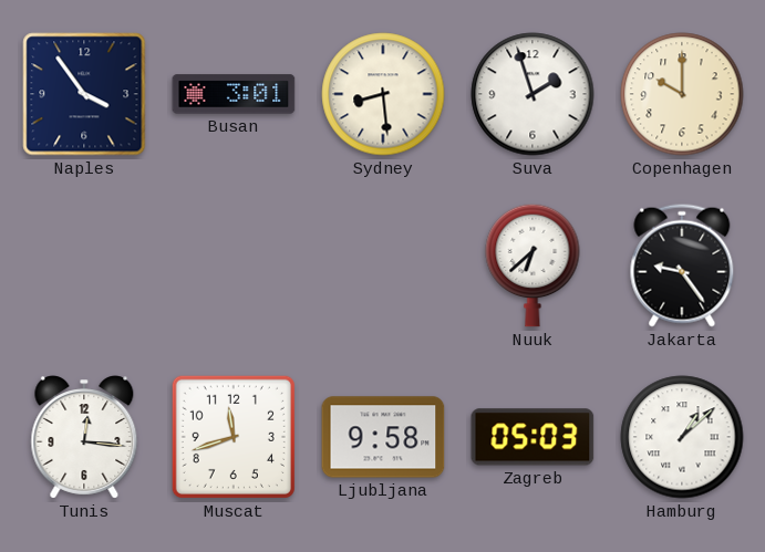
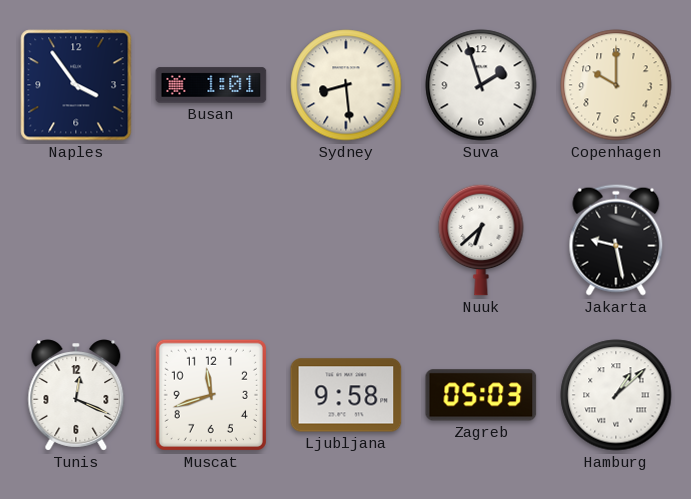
Busan: 3:01 -> 1:01
Jakarta: 9:24 -> 9:28
Tunis: 12:16 -> 12:19
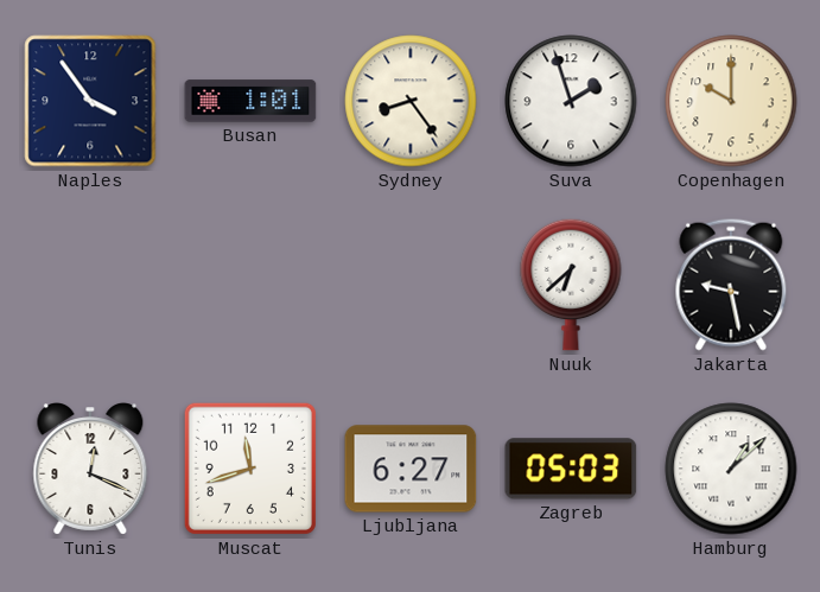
Sydney: 8:29 -> 8:24
Ljubljana: 9:58 -> 6:27
